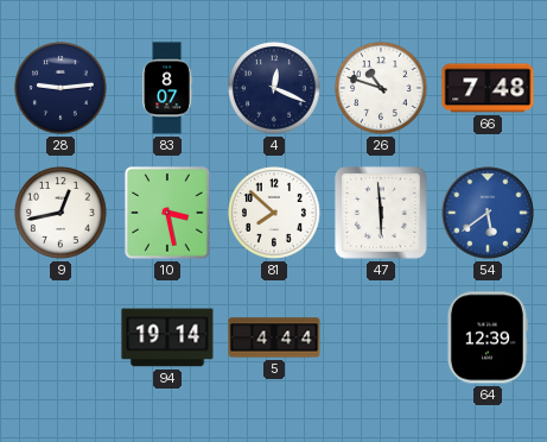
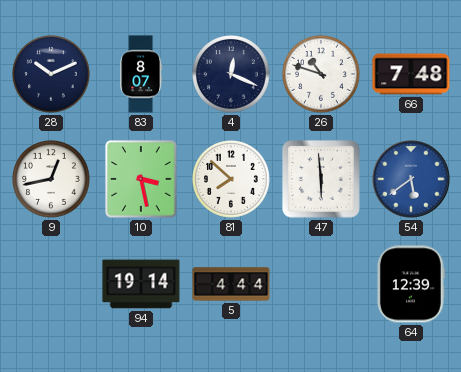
28: 9:14 -> 10:11
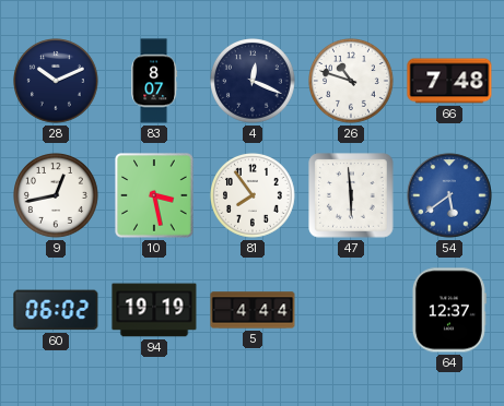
81: 7:52 -> 7:54
60: none -> 06:02
94: 19:14 -> 19:19
64: 12:39 -> 12:37
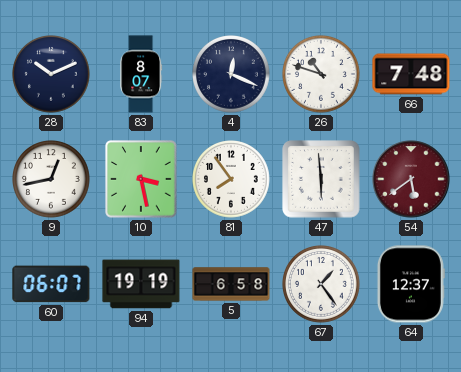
54 dial: blue -> burgundy
60: 06:02 -> 06:07
5: 4:44 -> 6:58
67: none -> 1:24
